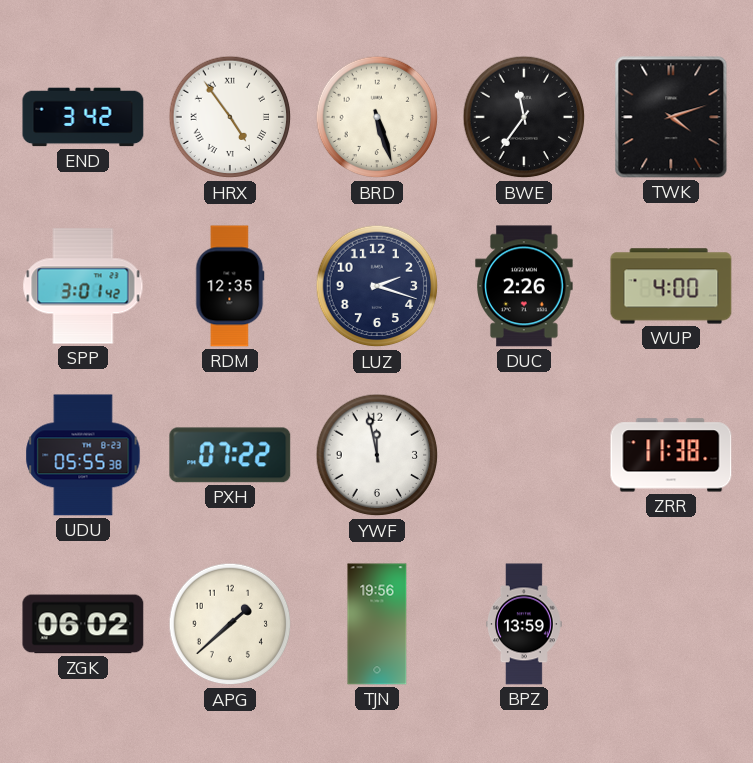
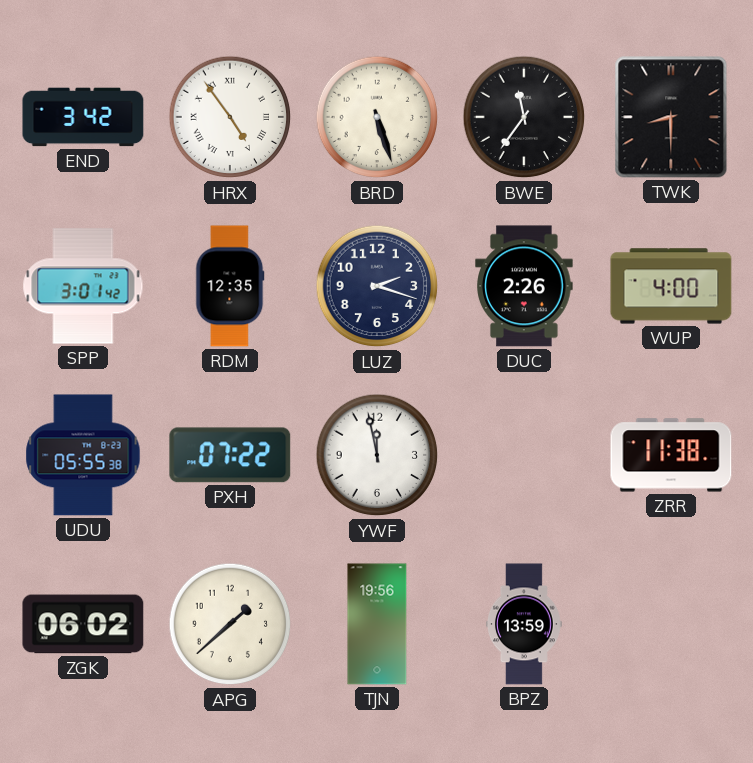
TWK: 4:12 -> 8:30
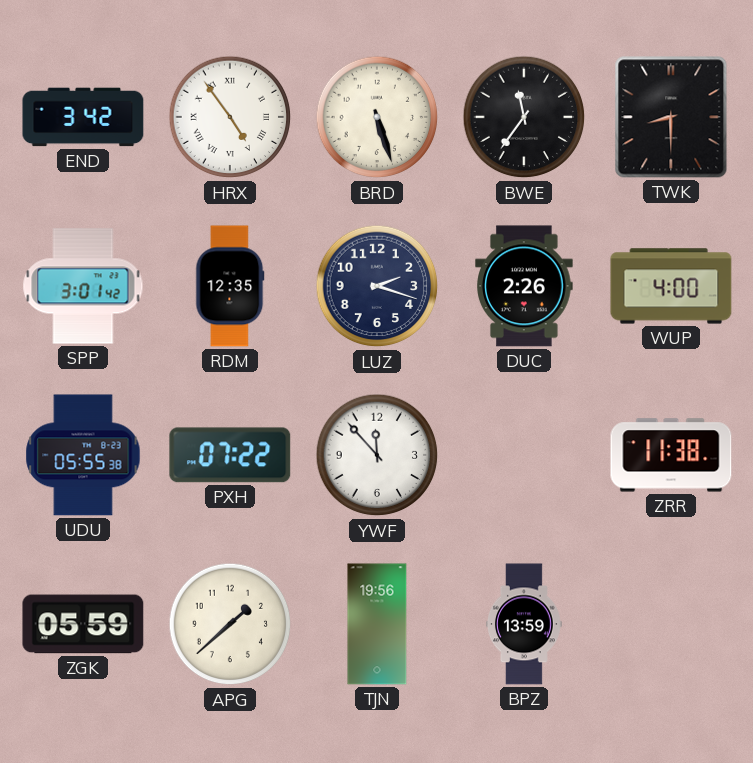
YWF: 11:58 -> 11:53
ZGK: 06:02 -> 05:59
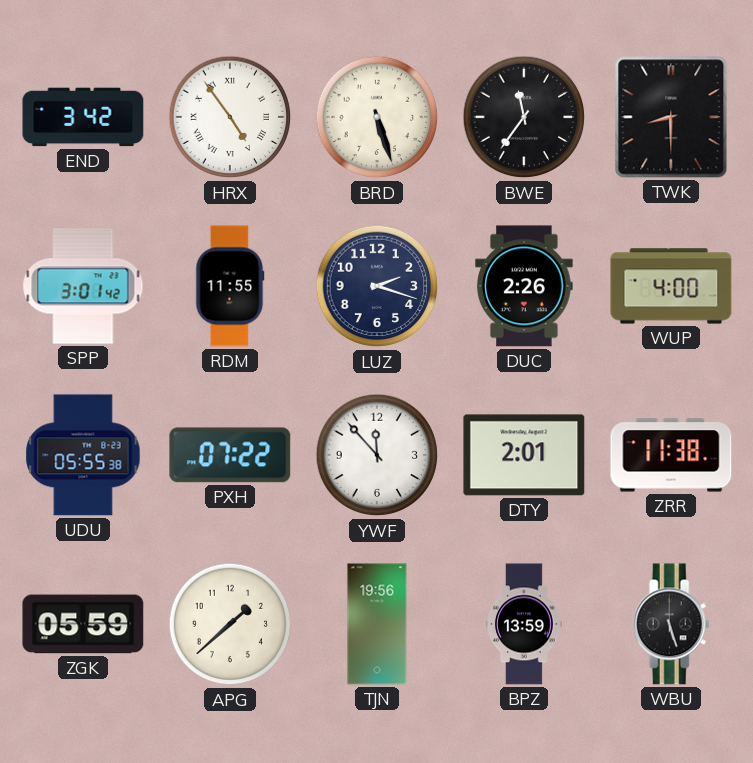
RDM: 12:35 -> 11:55
DTY: none -> 2:01
WBU: none -> 5:27
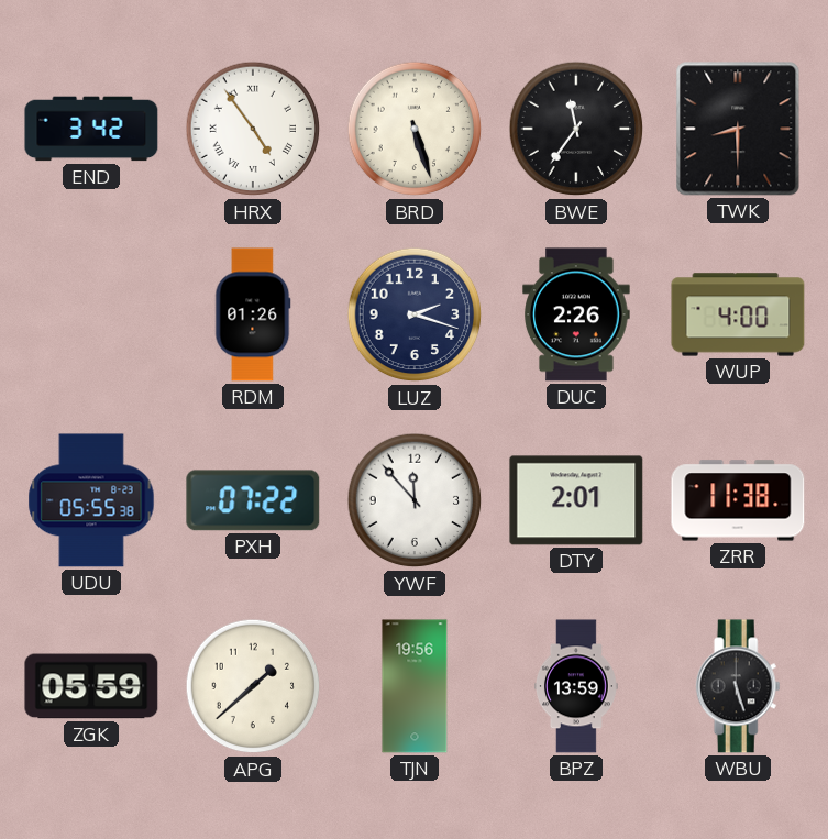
SPP: 3:01 -> none
RDM: 11:55 -> 01:26
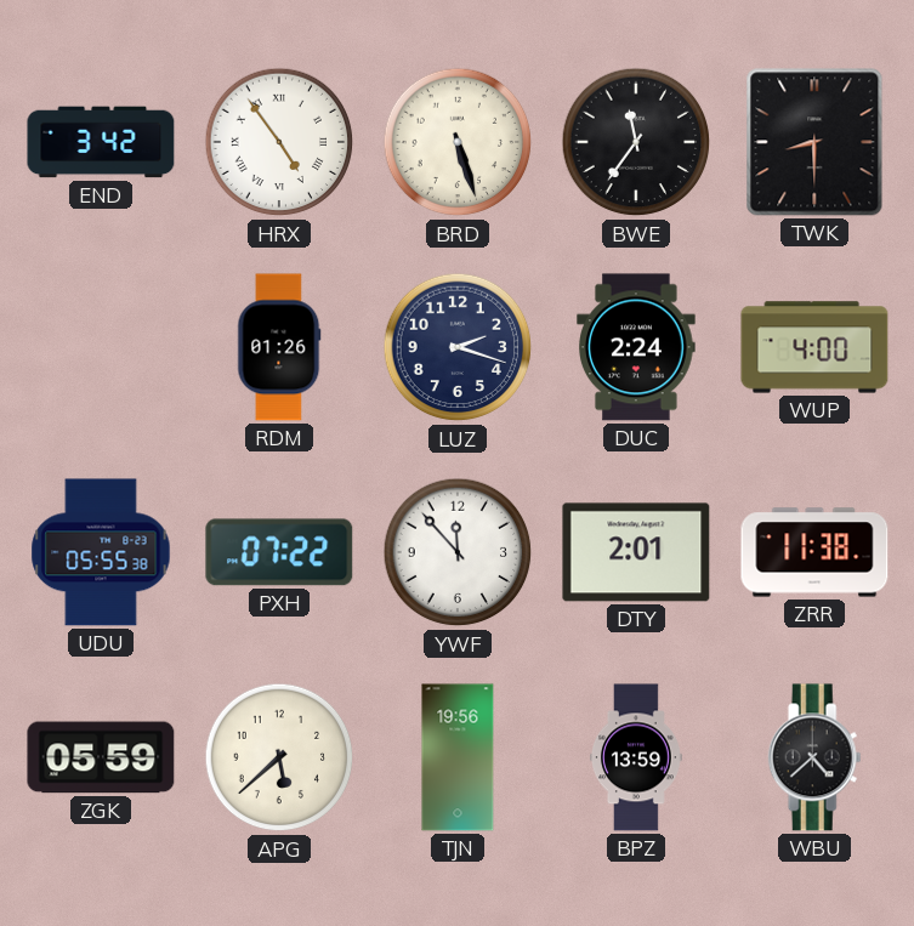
DUC: 2:26 -> 2:24
APG: 1:38 -> 5:38
WBU: 5:27 -> 4:38
